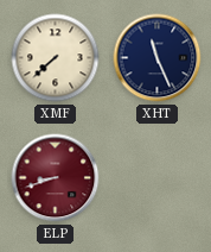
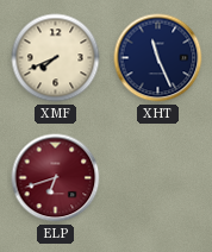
XMF: 7:38 -> 7:41
ELP: 8:42 -> 6:42
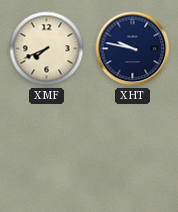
XHT: 11:26 -> 9:47
ELP: 6:42 -> none
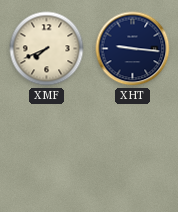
XHT: 9:47 -> 9:16
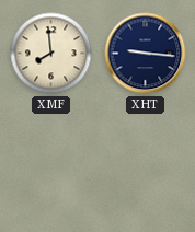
XMF: 7:41 -> 7:59
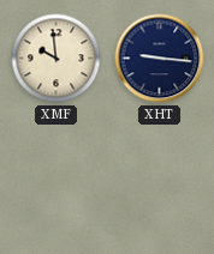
XMF: 7:59 -> 9:59
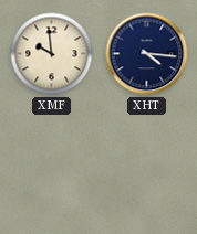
XHT: 9:16 -> 4:16
